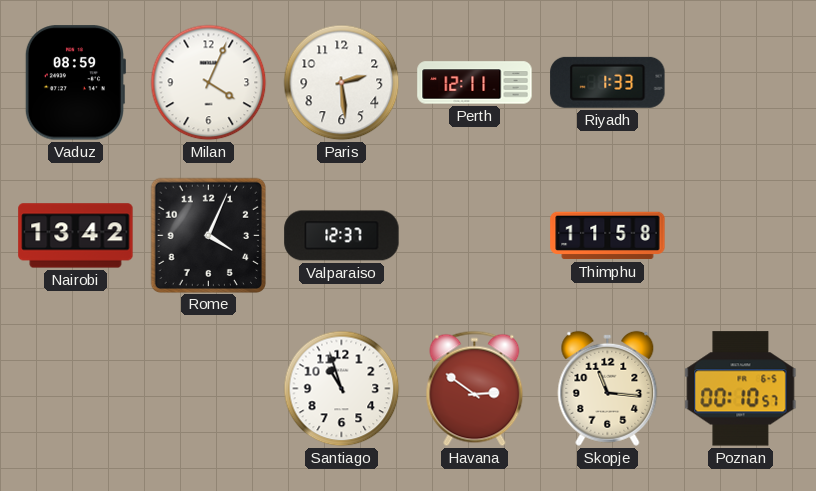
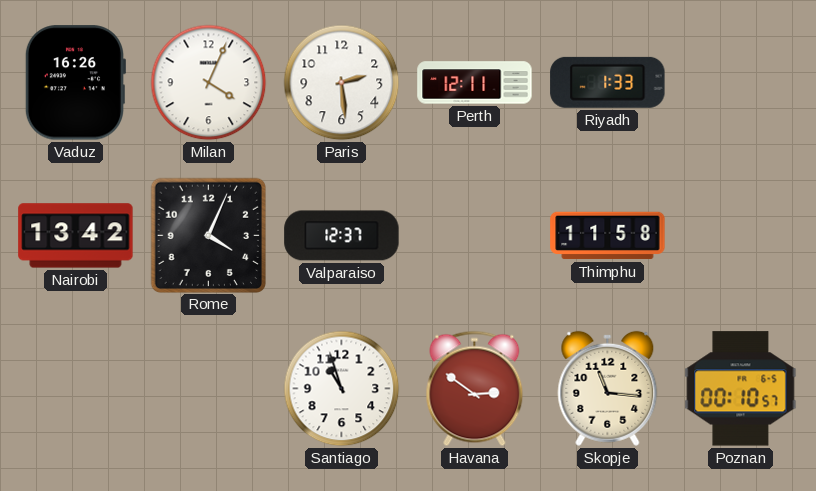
Vaduz: 08:59 -> 16:26
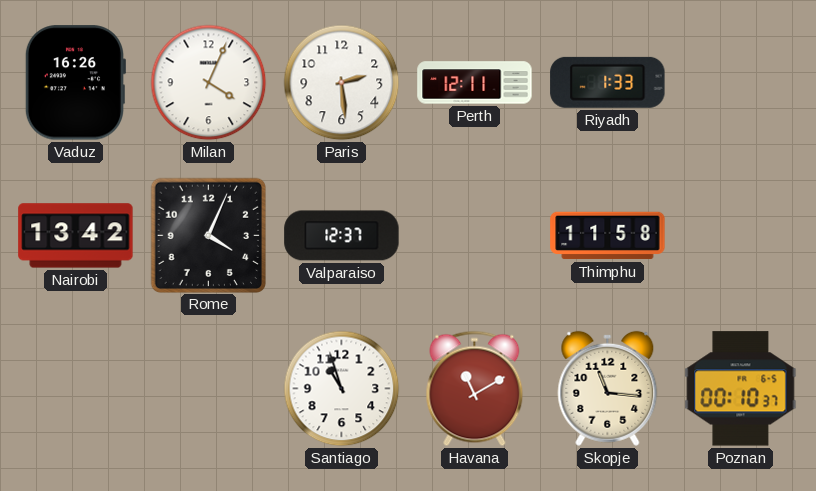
Havana: 2:51 -> 11:10
Poznan: 00:10:57 -> 00:10:37
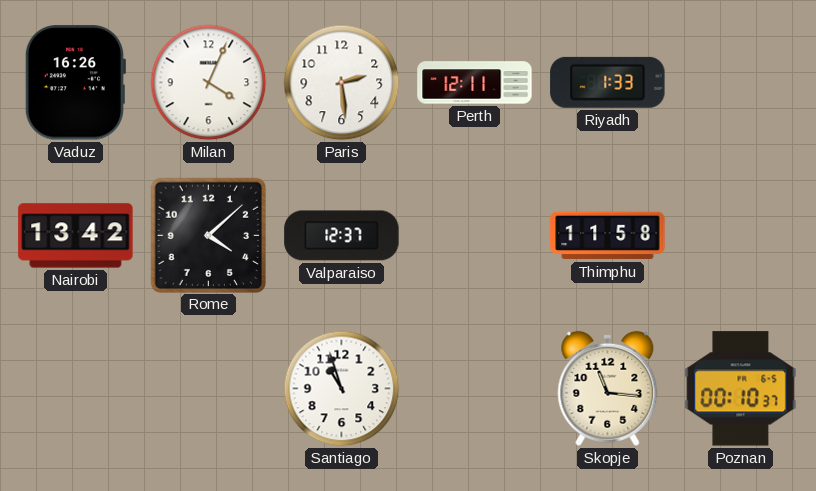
Rome: 4:04 -> 4:08
Havana: 11:10 -> none
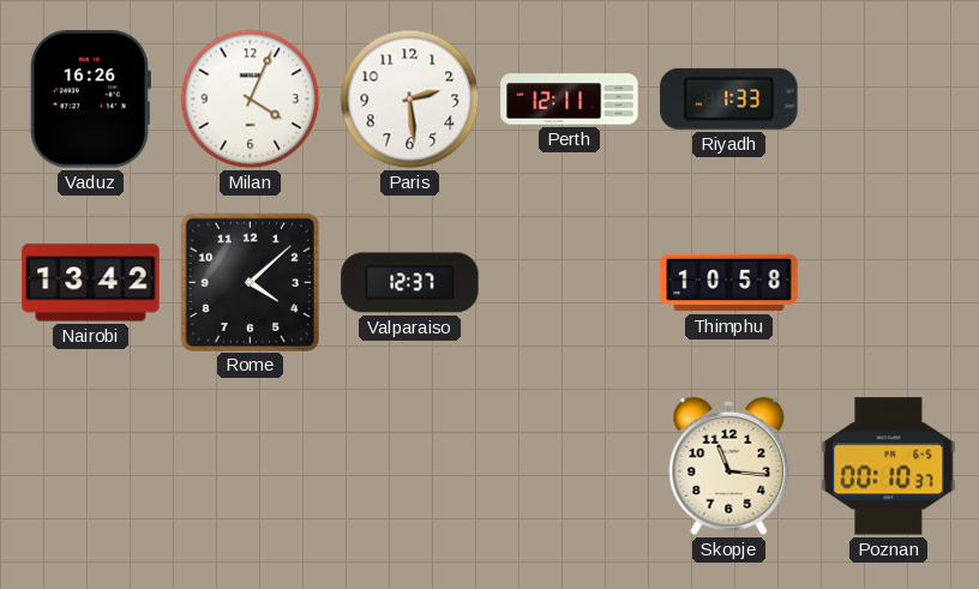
Thimphu: 11:58 -> 10:58
Santiago: 10:57 -> none
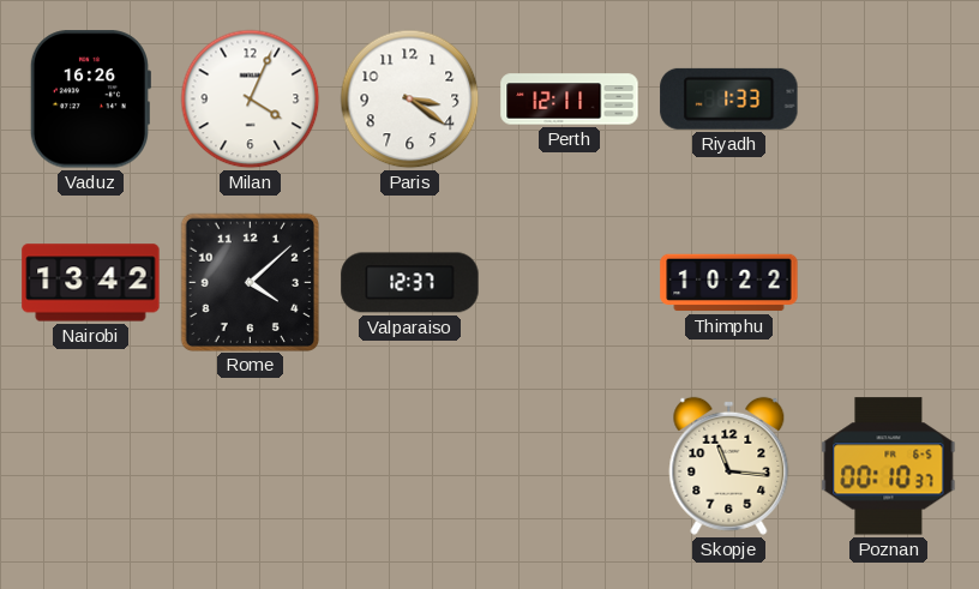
Paris: 2:29 -> 3:21
Thimphu: 10:58 -> 10:22
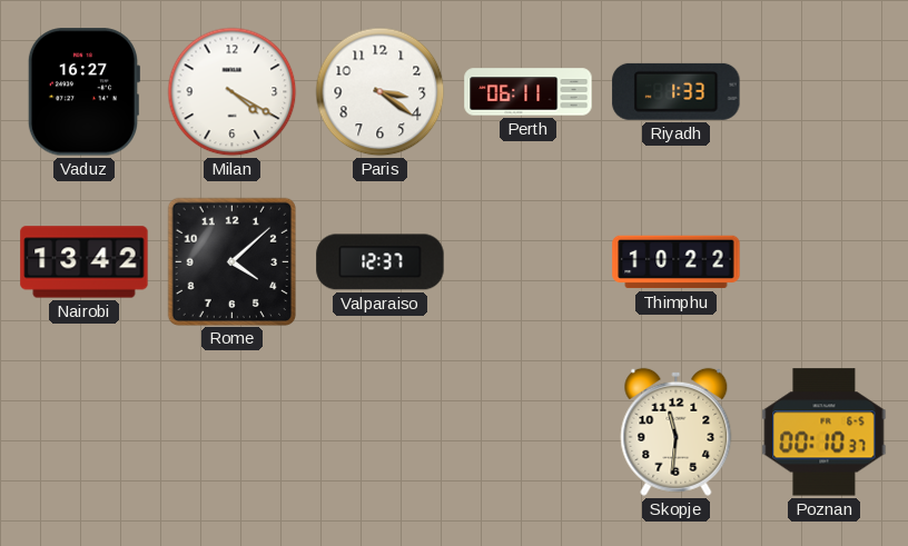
Vaduz: 16:26 -> 16:27
Milan: 4:04 -> 4:20
Perth: 12:11 -> 06:11
Skopje: 11:16 -> 11:31
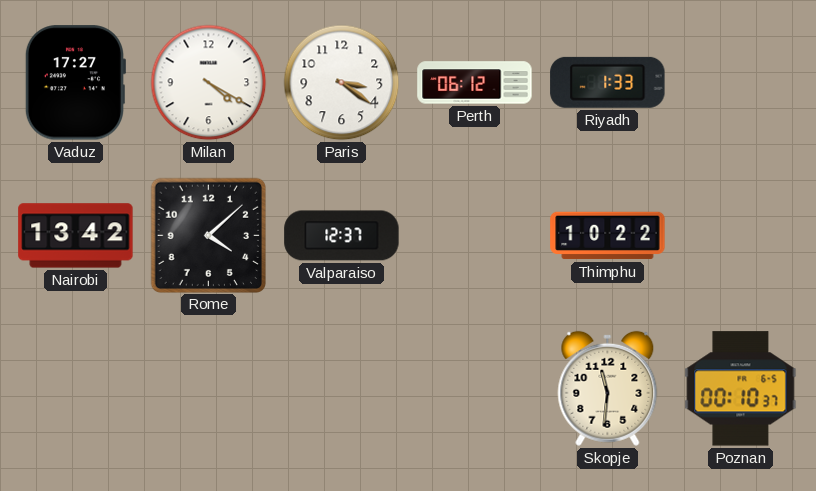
Vaduz: 16:27 -> 17:27
Perth: 06:11 -> 06:12
